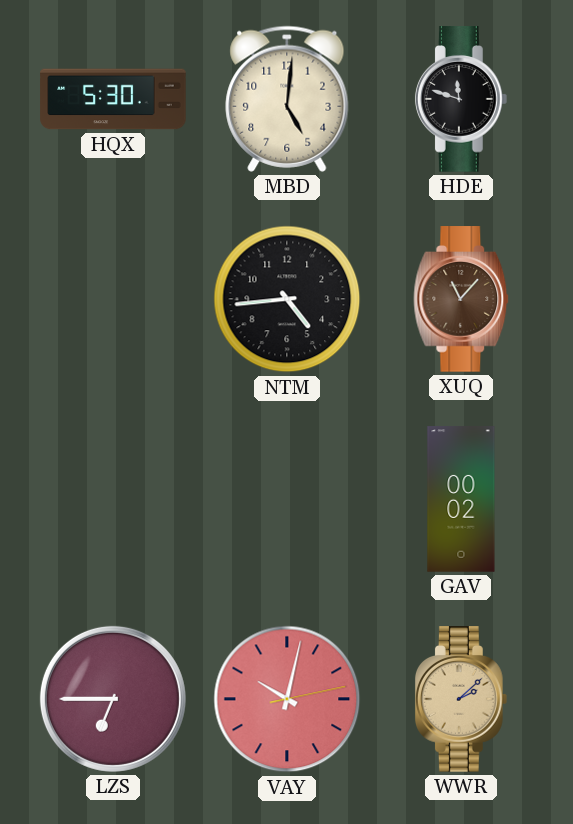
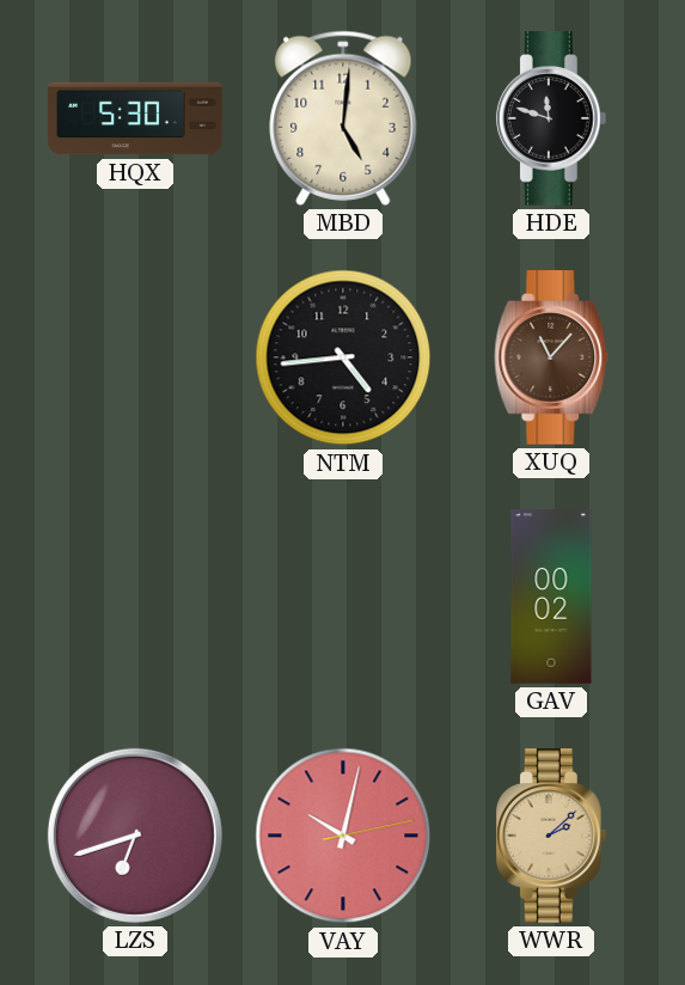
LZS: 6:45 -> 6:42
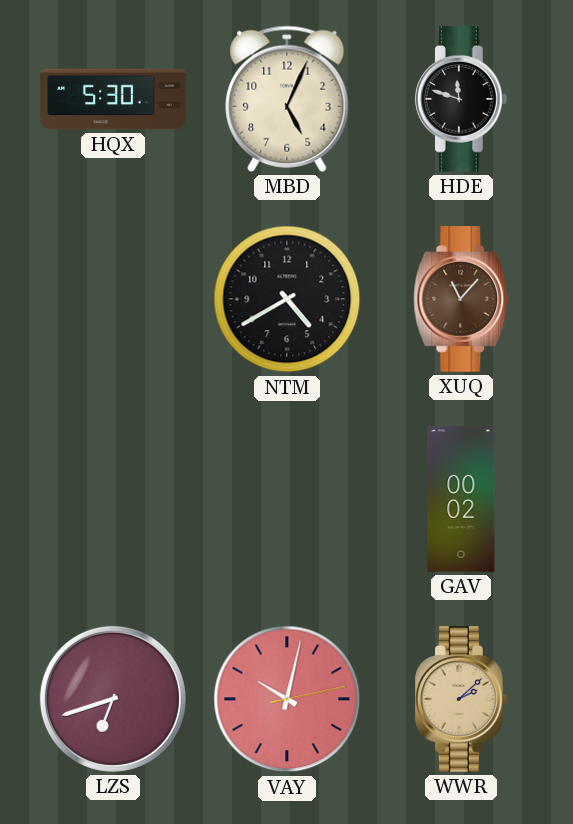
MBD: 5:01 -> 5:04
NTM: 4:44 -> 4:40
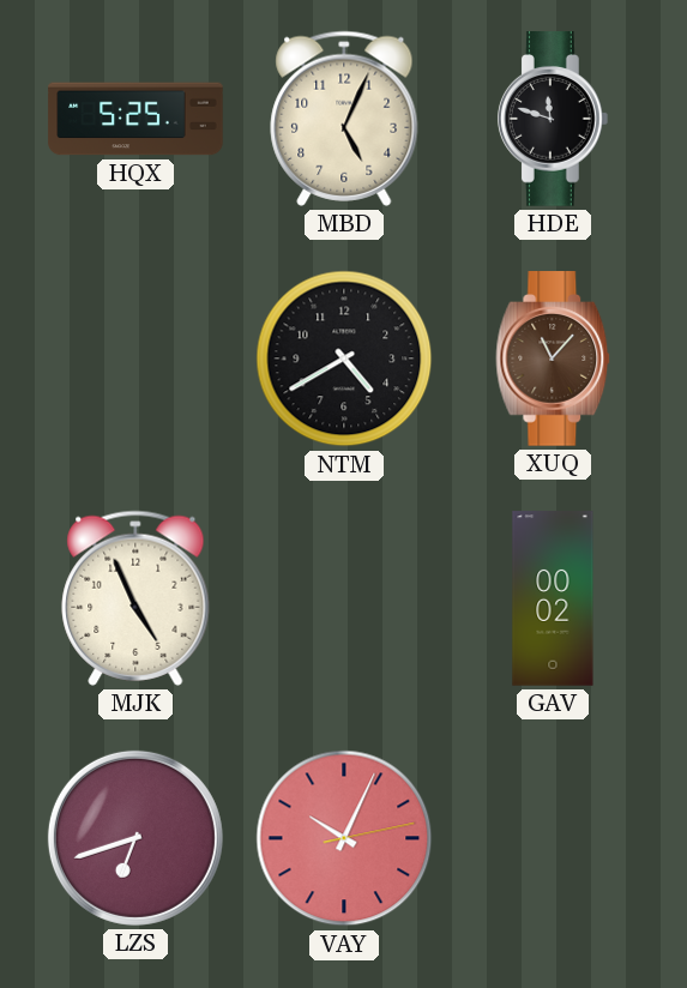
HQX: 5:30 -> 5:25
MJK: none -> 4:56
VAY: 10:02 -> 10:04
WWR: 2:08 -> none
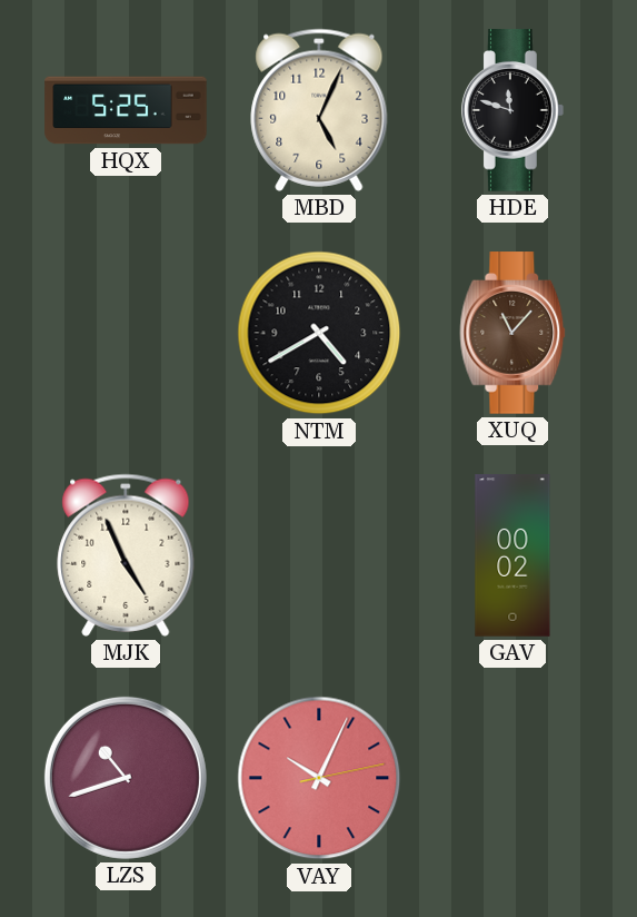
LZS: 6:42 -> 10:42
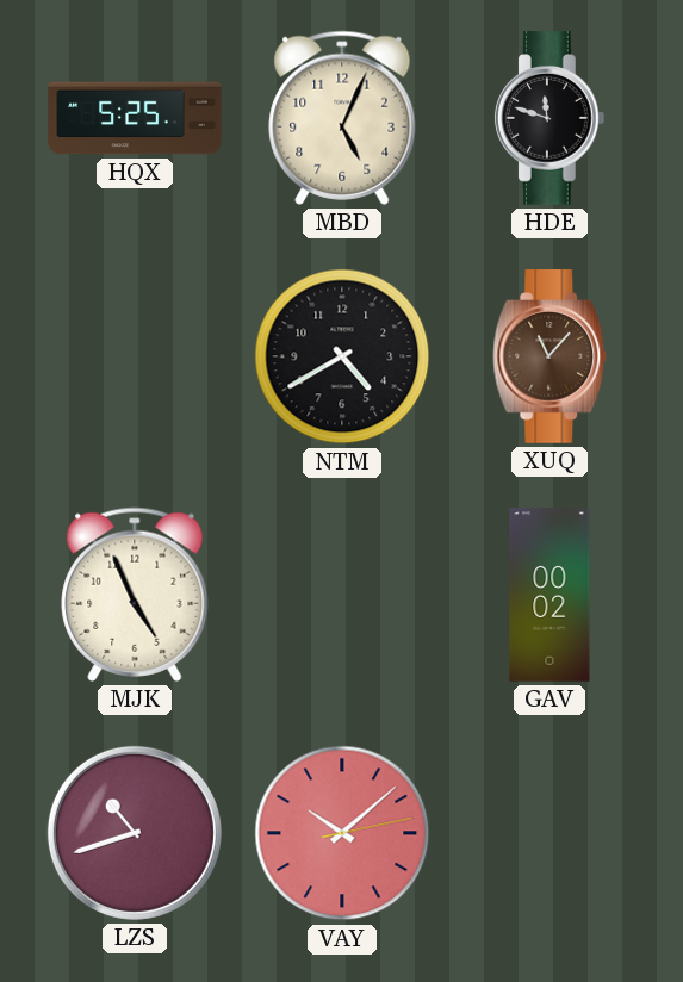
VAY: 10:04 -> 10:08
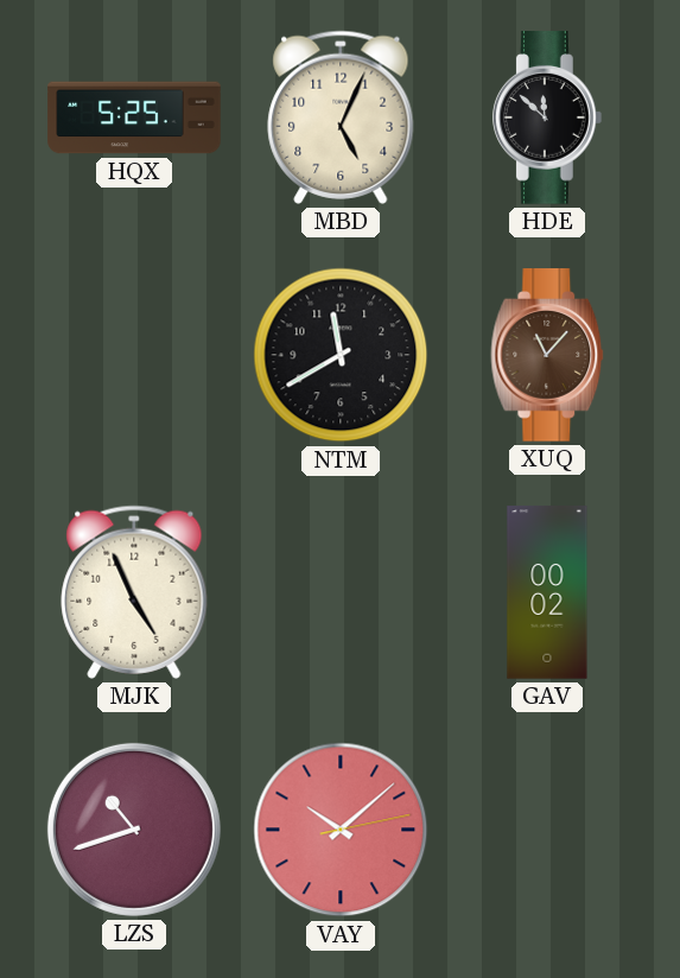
HDE: 11:48 -> 11:52
NTM: 4:40 -> 11:40
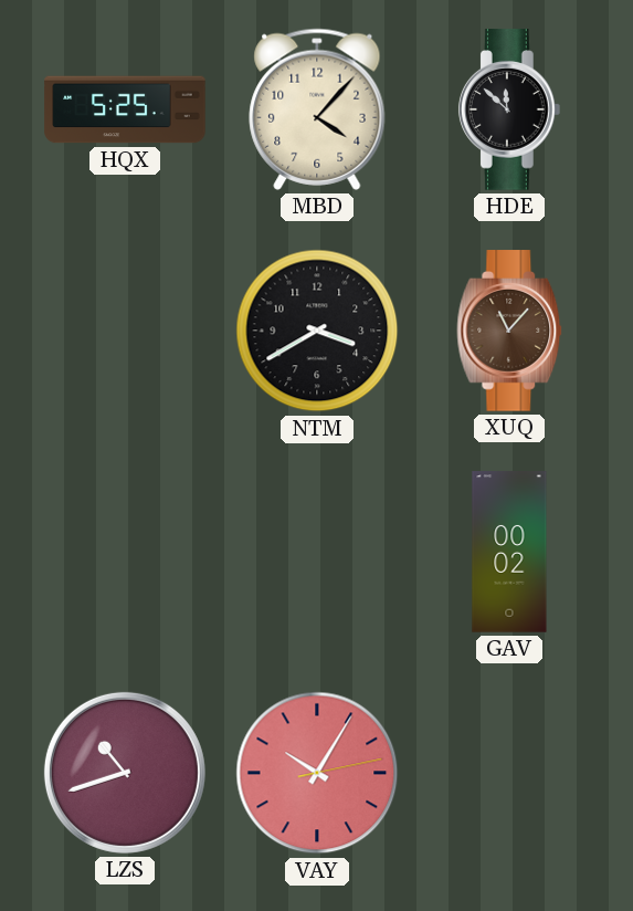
MBD: 5:04 -> 4:07
NTM: 11:40 -> 3:40
MJK: 4:56 -> none
VAY: 10:08 -> 10:05
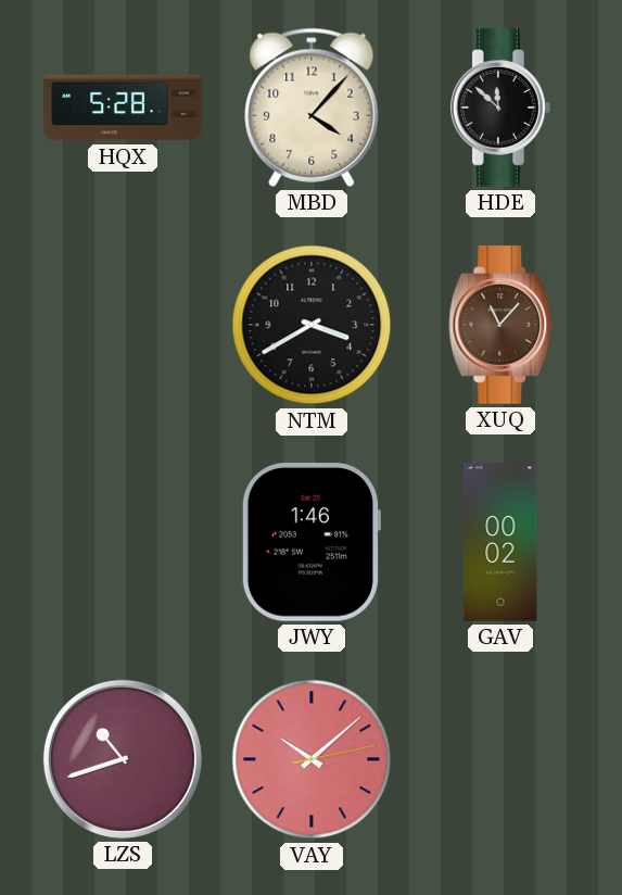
HQX: 5:25 -> 5:28
JWY: none -> 1:46
VAY: 10:05 -> 10:08
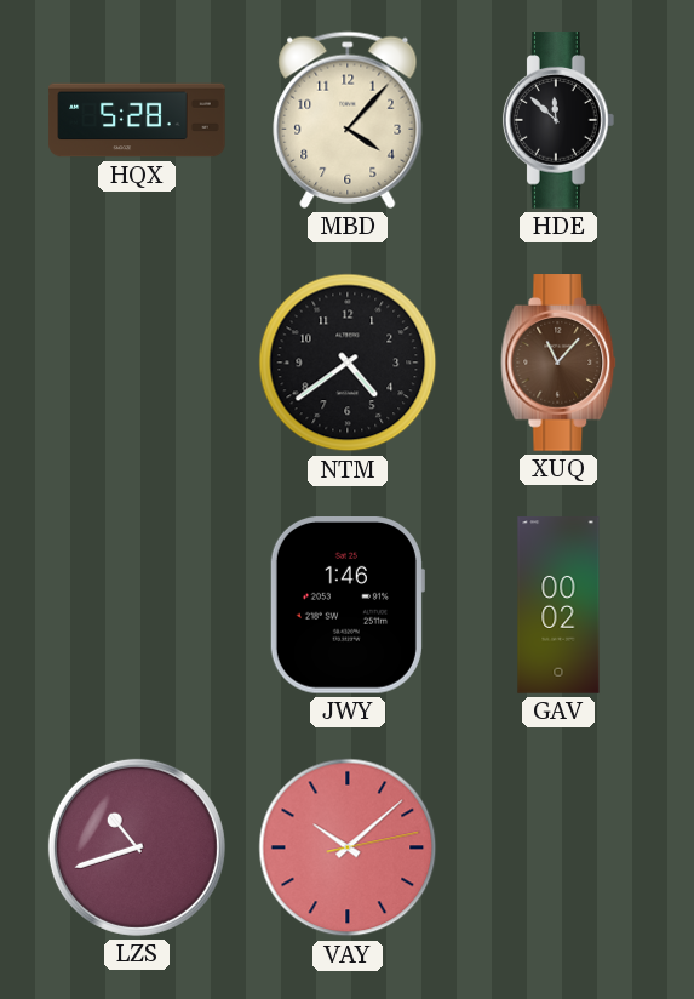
NTM: 3:40 -> 4:39
